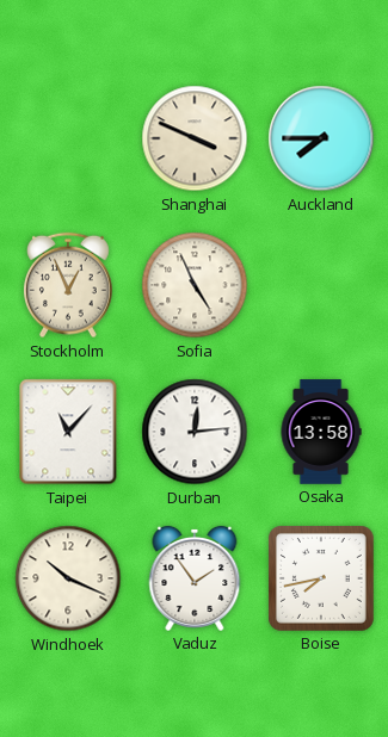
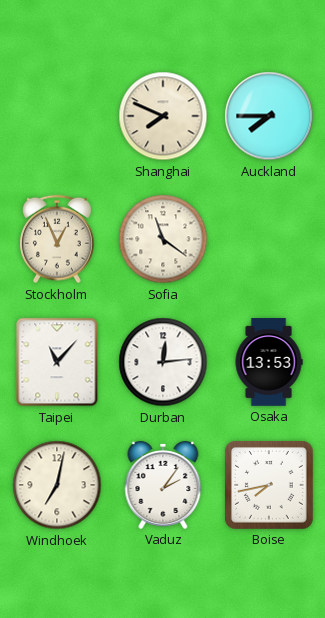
Shanghai: 3:49 -> 7:49
Sofia: 4:56 -> 11:21
Osaka: 13:58 -> 13:53
Windhoek: 10:19 -> 7:02
Vaduz: 1:54 -> 2:06
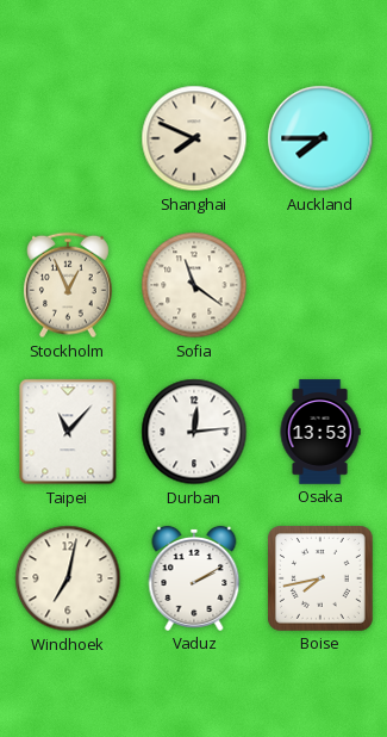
Vaduz: 2:06 -> 2:10
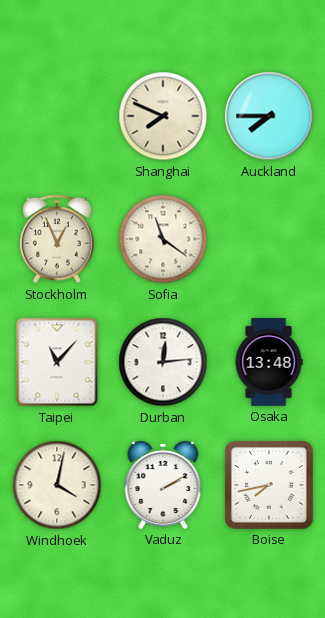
Osaka: 13:53 -> 13:48
Windhoek: 7:02 -> 4:02
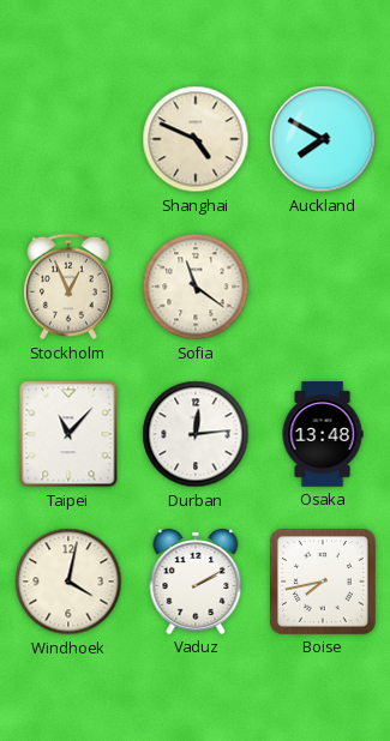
Shanghai: 7:49 -> 4:49
Auckland: 7:45 -> 7:50
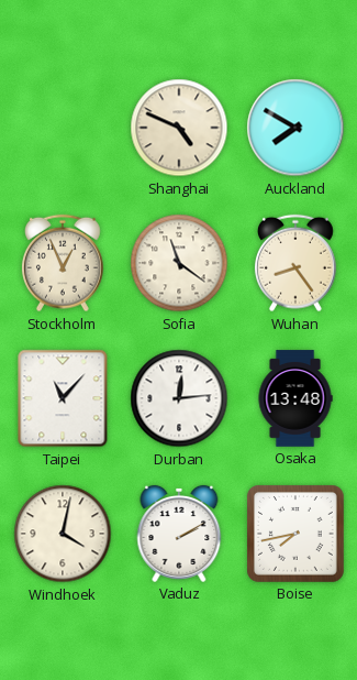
Wuhan: none -> 8:24
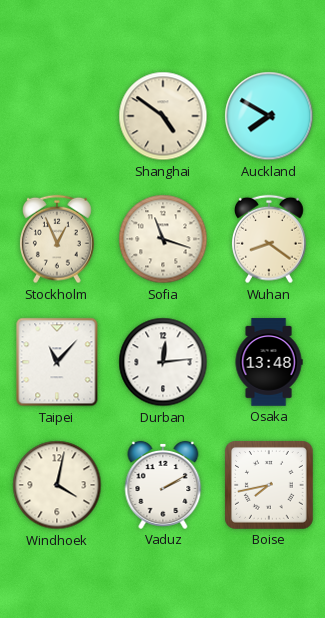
Shanghai: 4:49 -> 4:51
Sofia: 11:21 -> 11:18
Wuhan: 8:24 -> 8:21
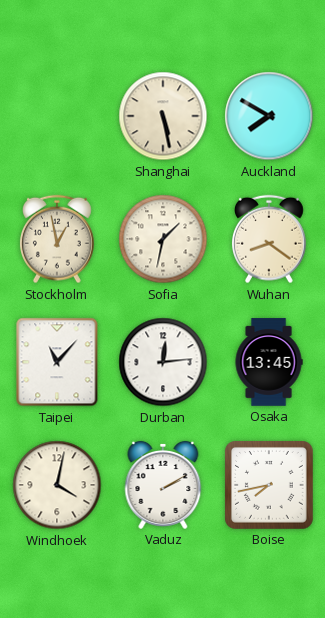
Shanghai: 4:51 -> 5:28
Stockholm: 12:56 -> 12:58
Sofia: 11:18 -> 1:32
Osaka: 13:48 -> 13:45
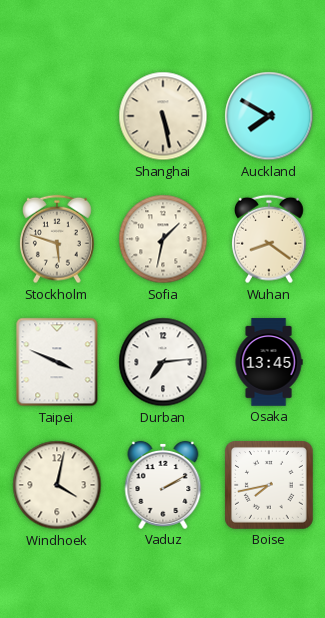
Stockholm: 12:58 -> 5:48
Taipei: 11:07 -> 3:49
Durban: 12:14 -> 7:14
